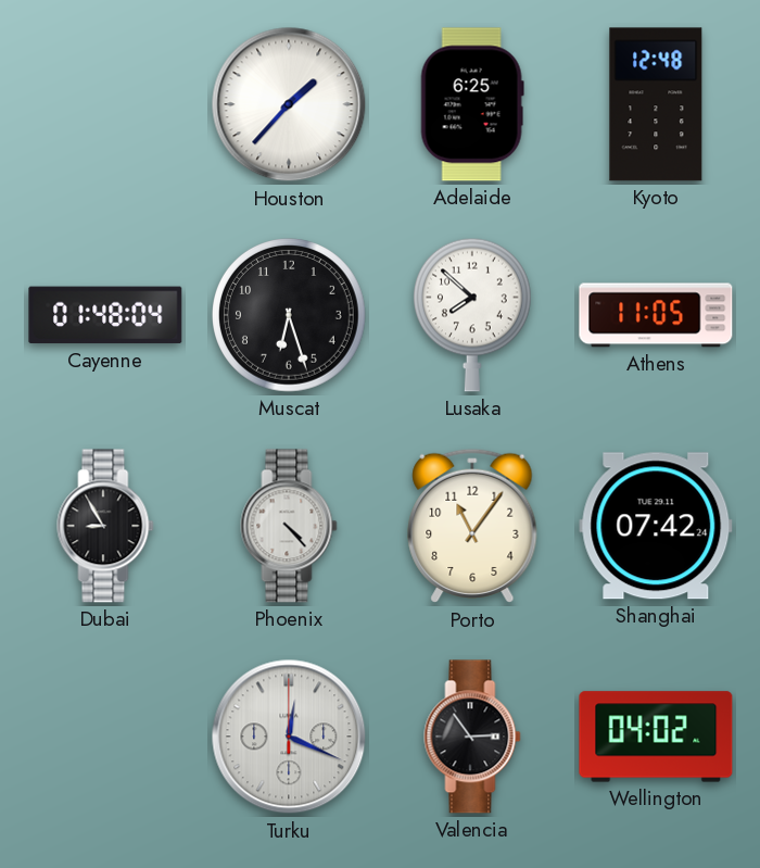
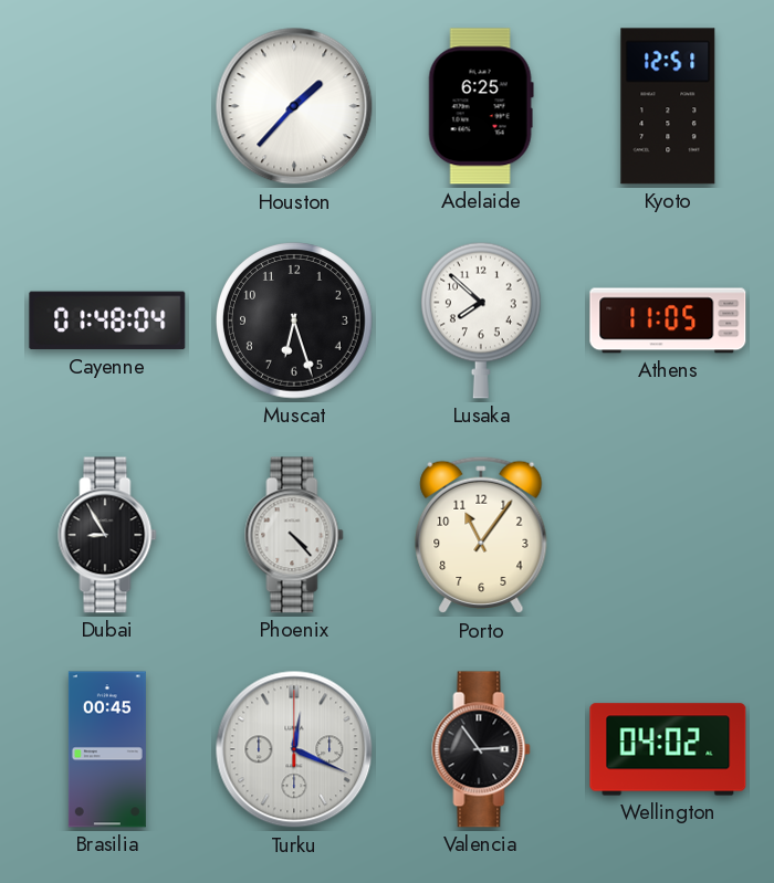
Kyoto: 12:48 -> 12:51
Shanghai: 07:42 -> none
Brasilia: none -> 00:45
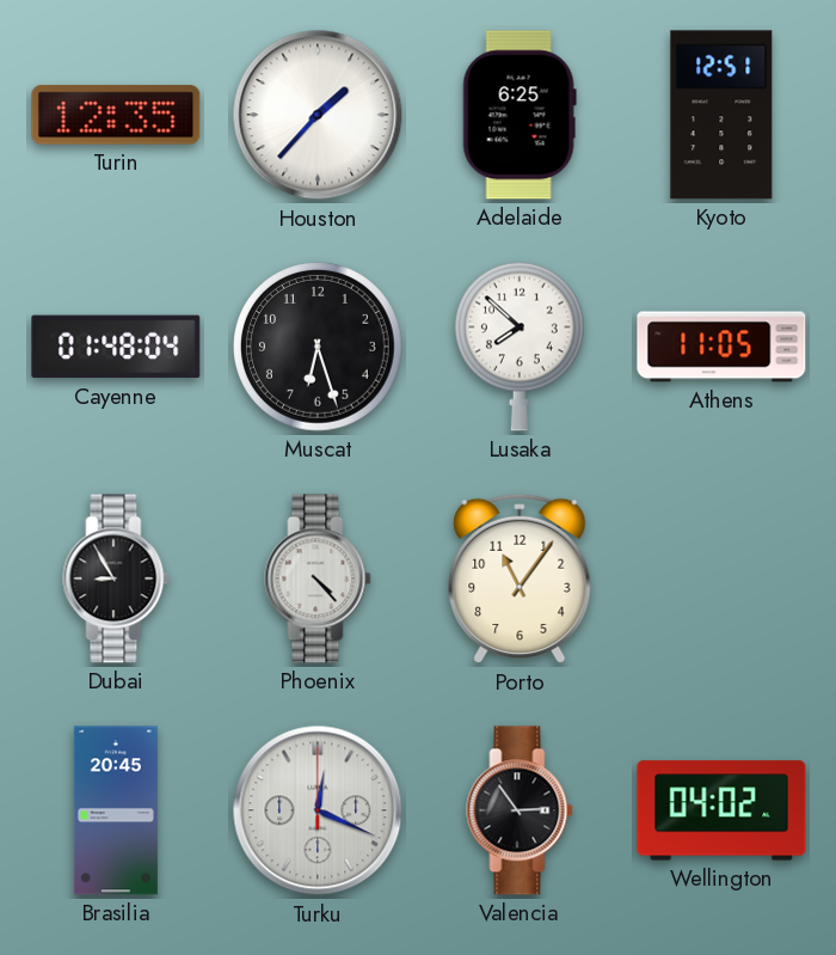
Turin: none -> 12:35
Brasilia: 00:45 -> 20:45
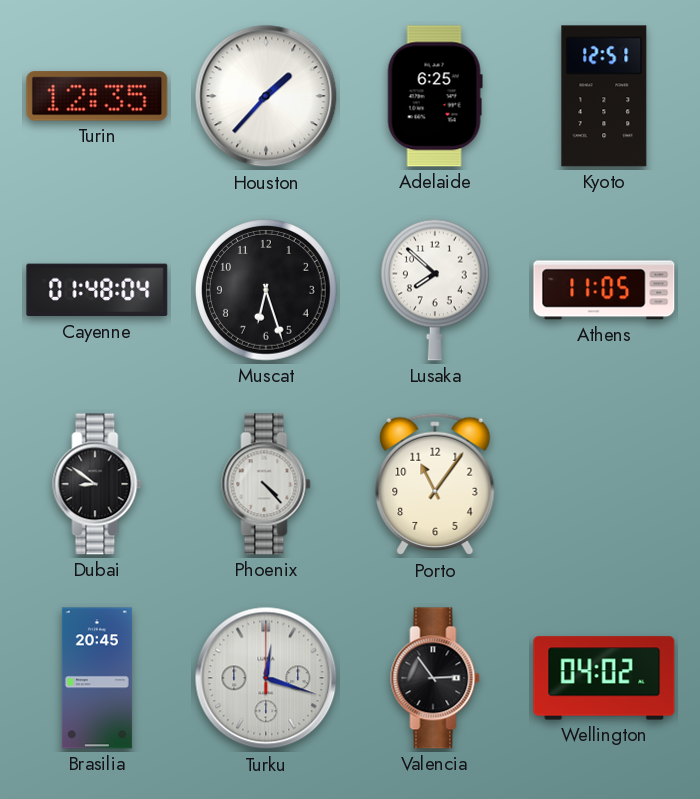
Dubai: 8:55 -> 8:51
Turku: 12:19 -> 12:18
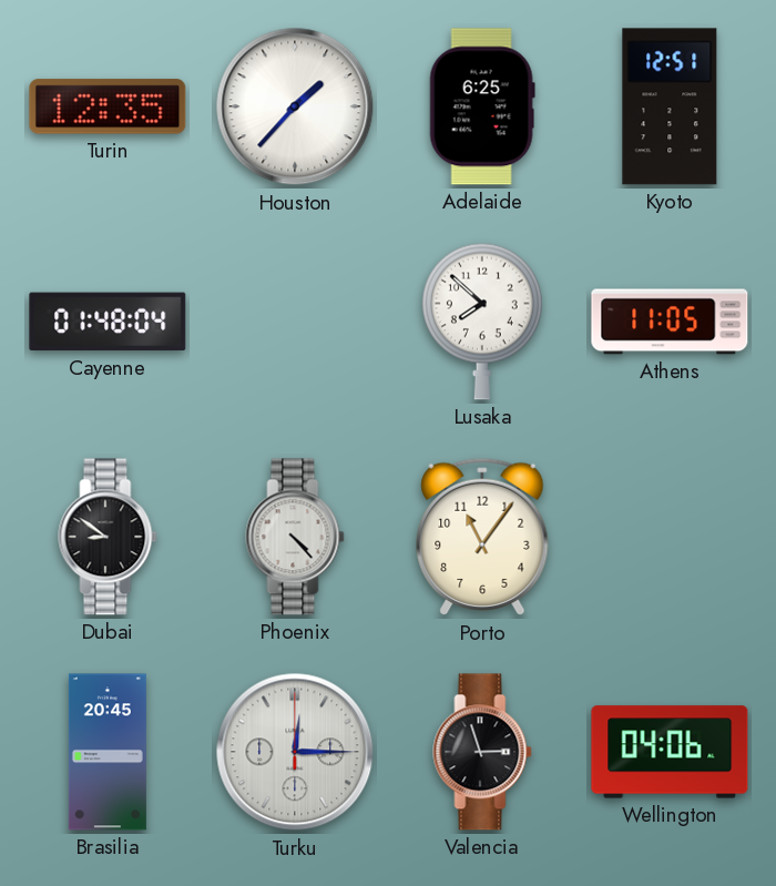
Muscat: 6:27 -> none
Turku: 12:18 -> 12:15
Valencia: 2:54 -> 2:57
Wellington: 04:02 -> 04:06
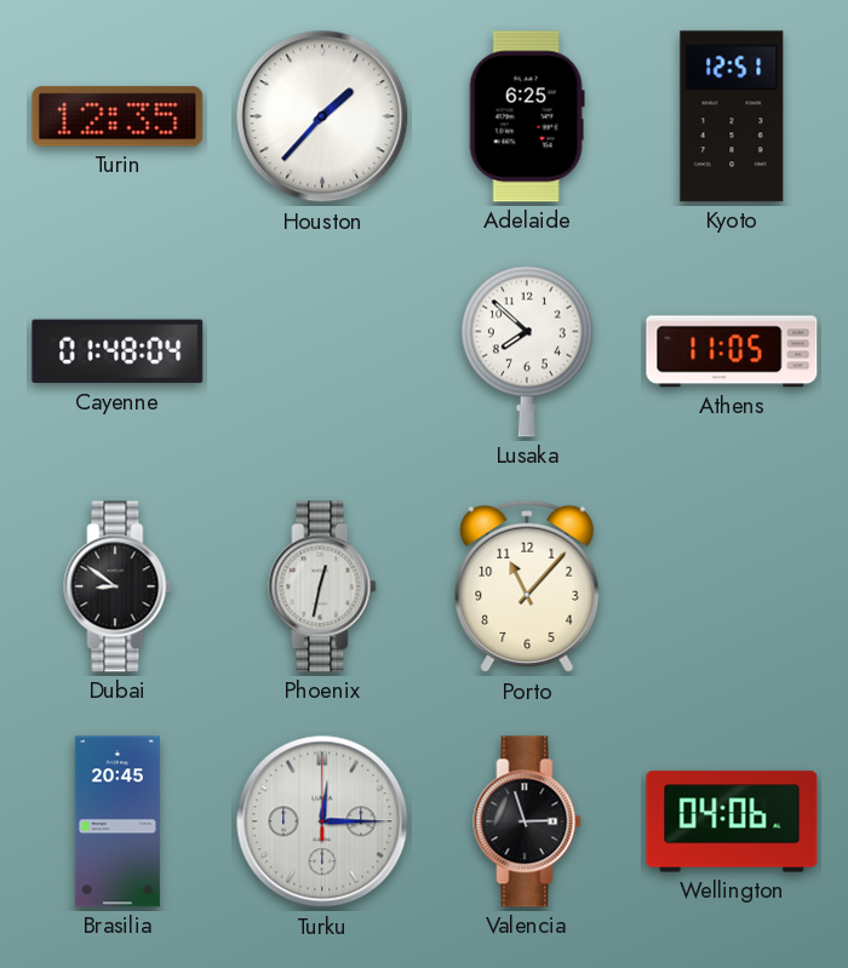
Phoenix: 4:23 -> 12:32
Porto: 11:06 -> 11:07
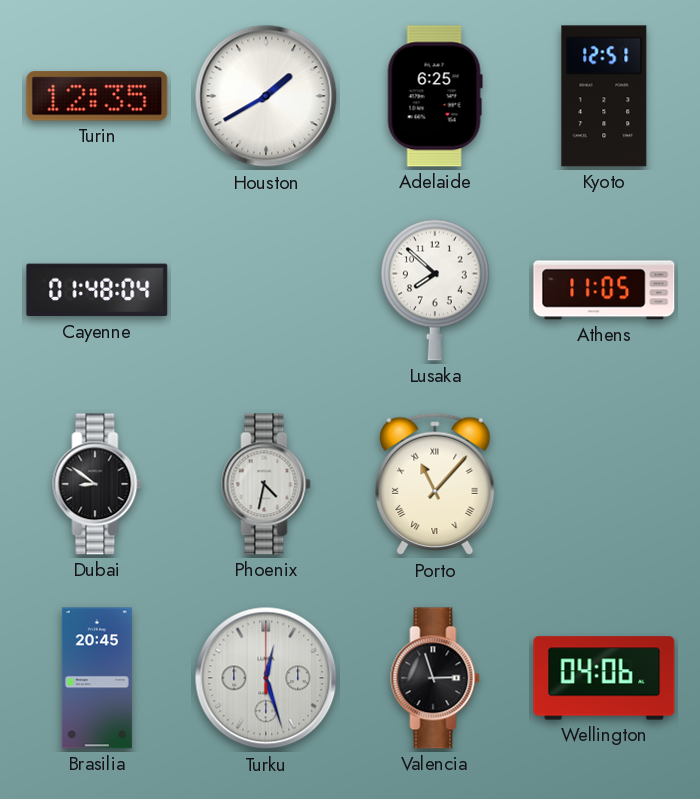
Houston: 1:37 -> 1:40
Phoenix: 12:32 -> 4:32
Porto numerals: Arabic -> Roman
Turku: 12:15 -> 12:27
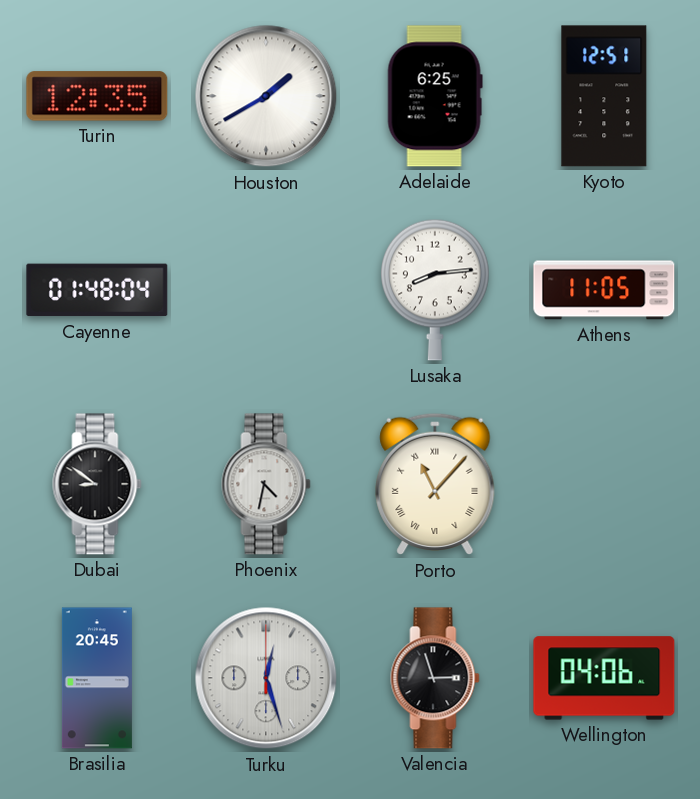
Lusaka: 7:52 -> 8:14
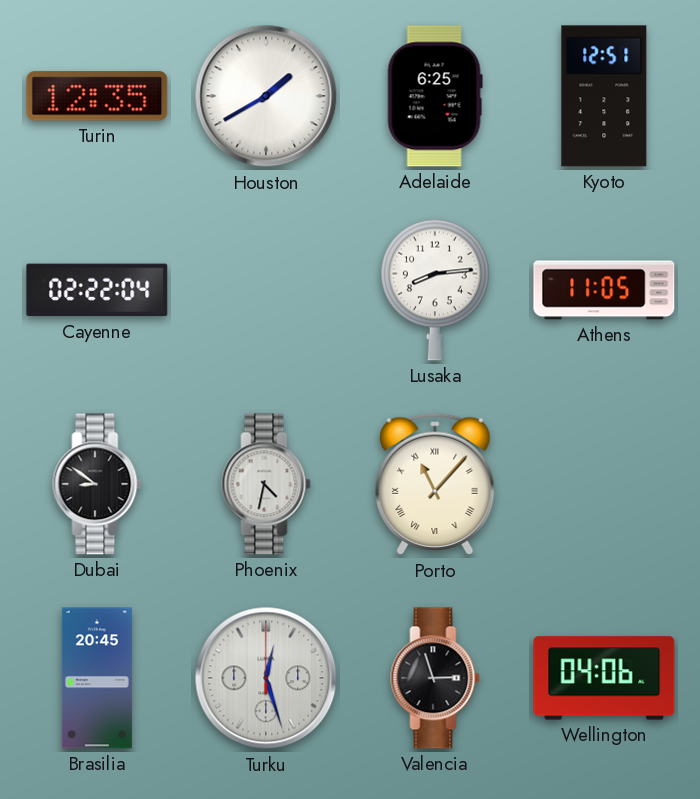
Cayenne: 01:48 -> 02:22
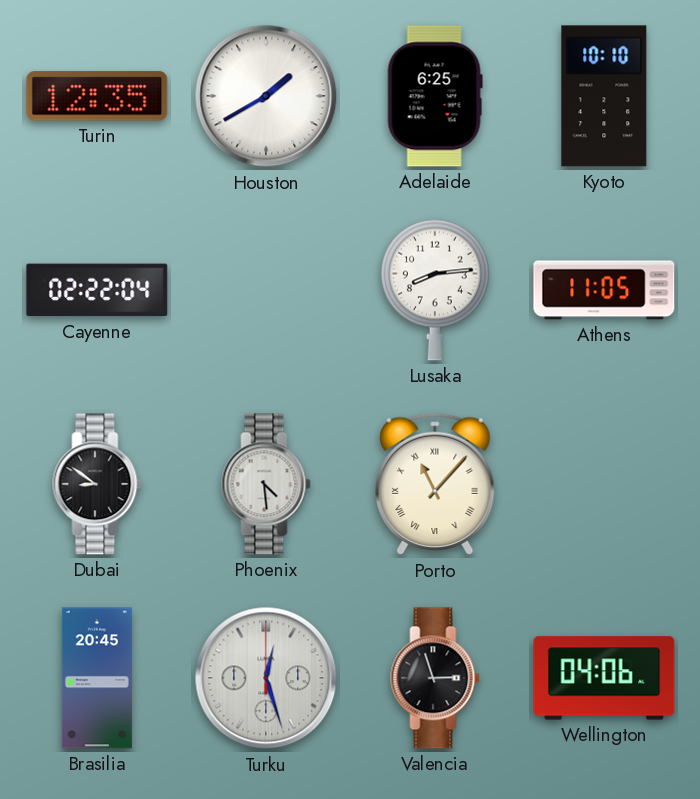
Kyoto: 12:51 -> 10:10
Phoenix: 4:32 -> 4:29
